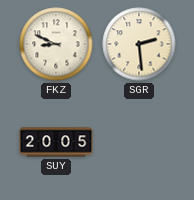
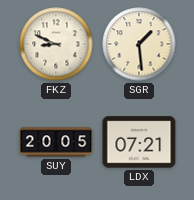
SGR: 2:29 -> 1:29
LDX: none -> 07:21
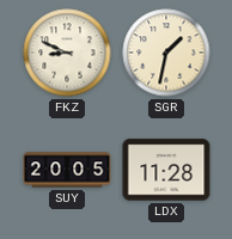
SGR: 1:29 -> 1:32
LDX: 07:21 -> 11:28
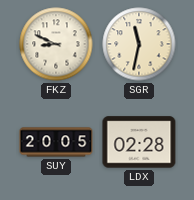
SGR: 1:32 -> 11:32
LDX: 11:28 -> 02:28
